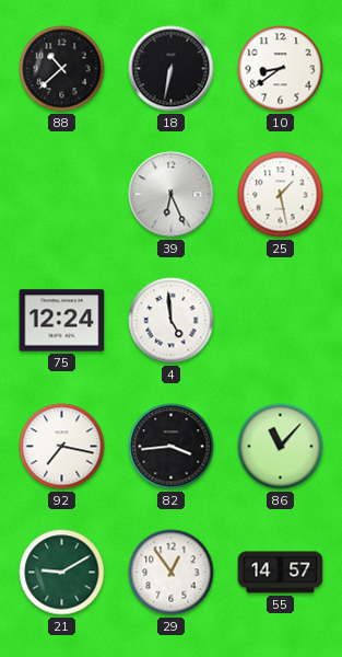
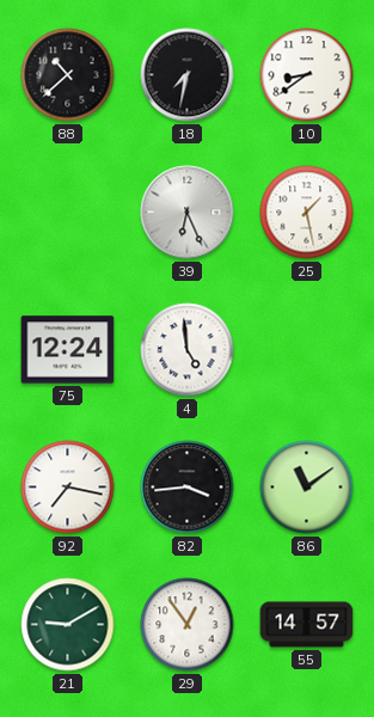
18: 6:32 -> 7:32
86: 11:07 -> 11:09
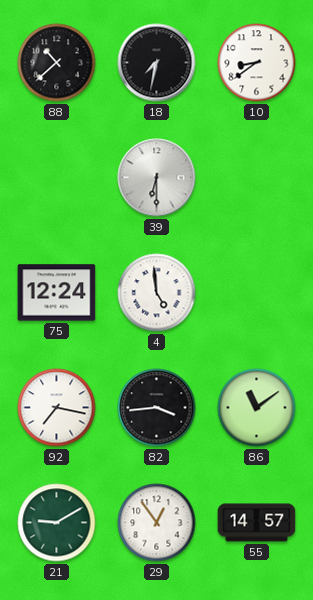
39: 6:26 -> 6:30
25: 1:28 -> none
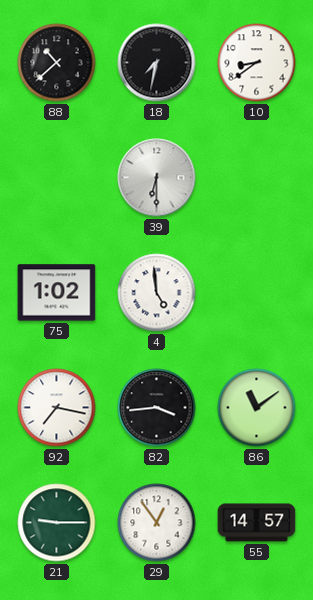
75: 12:24 -> 1:02
21: 9:10 -> 9:15
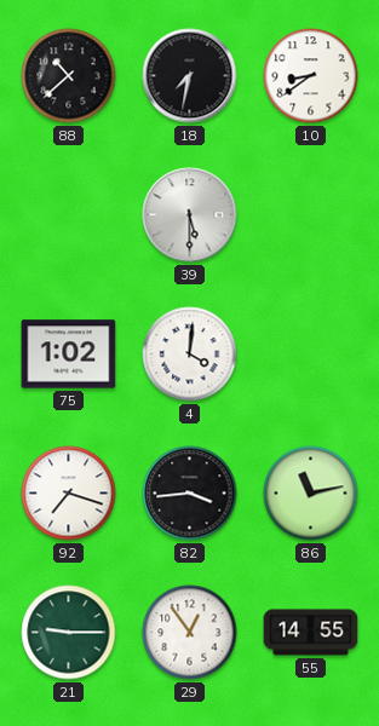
39: 6:30 -> 5:30
4: 4:59 -> 4:01
92: 7:17 -> 7:18
86: 11:09 -> 11:13
55: 14:57 -> 14:55
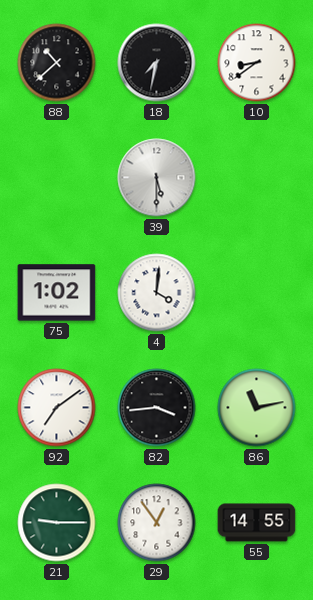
92: 7:18 -> 7:09
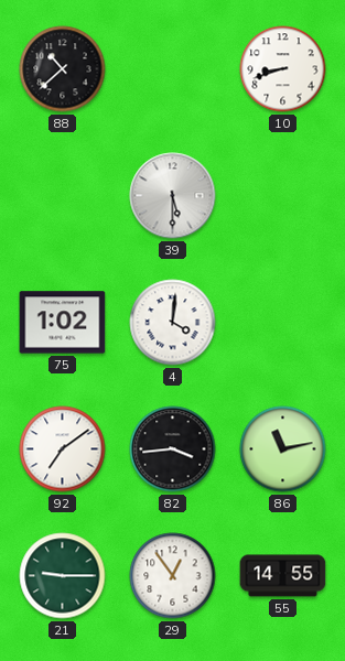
18: 7:32 -> none
10: 8:39 -> 8:42
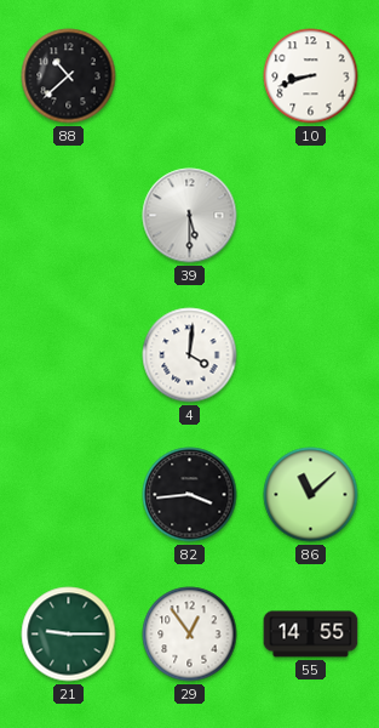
75: 1:02 -> none
92: 7:09 -> none
86: 11:13 -> 11:08
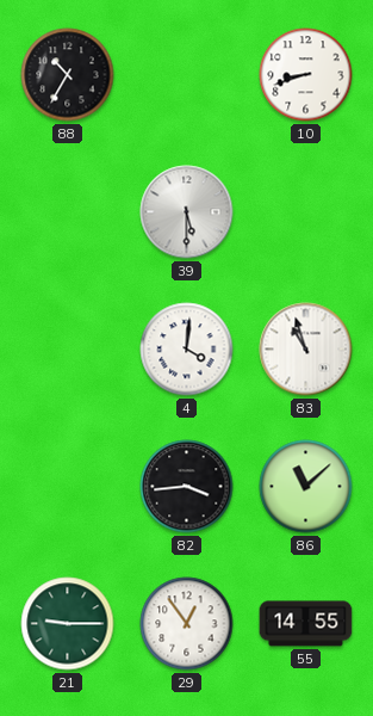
88: 10:38 -> 10:35
83: none -> 10:57
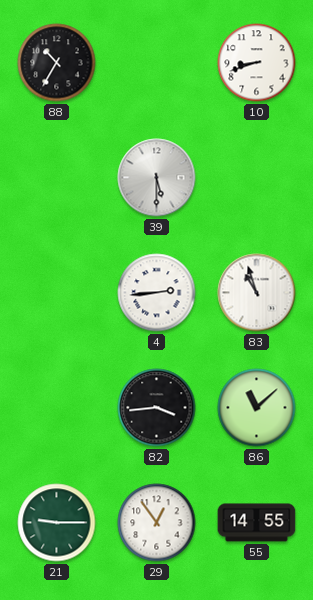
4: 4:01 -> 2:44
